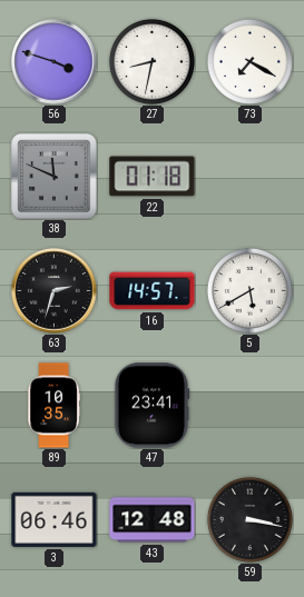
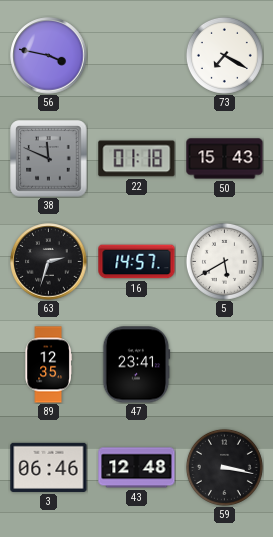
56: 3:48 -> 3:47
27: 8:32 -> none
50: none -> 15:43
89: 10:35 -> 12:35
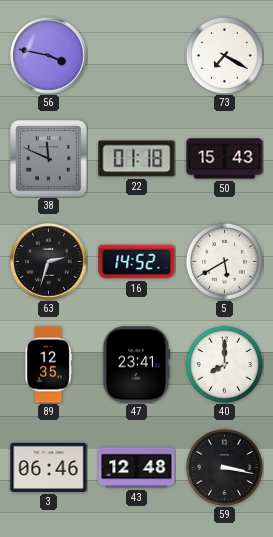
16: 14:57 -> 14:52
40: none -> 8:00
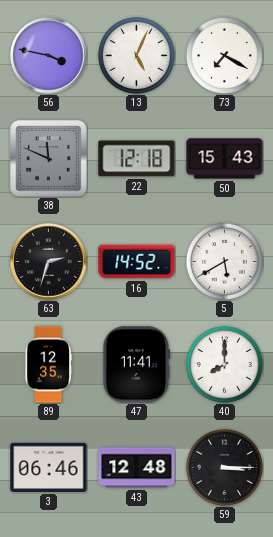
13: none -> 5:04
22: 01:18 -> 12:18
47: 23:41 -> 11:41
59: 3:17 -> 3:15
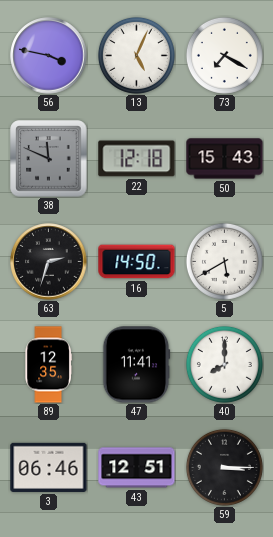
16: 14:52 -> 14:50
43: 12:48 -> 12:51
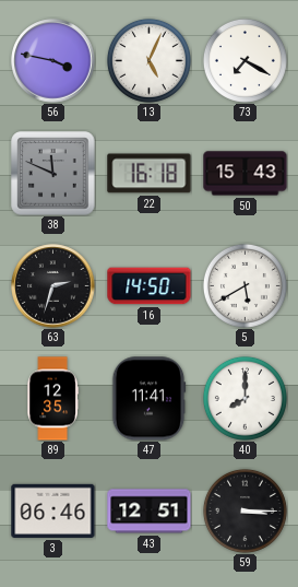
22: 12:18 -> 16:18
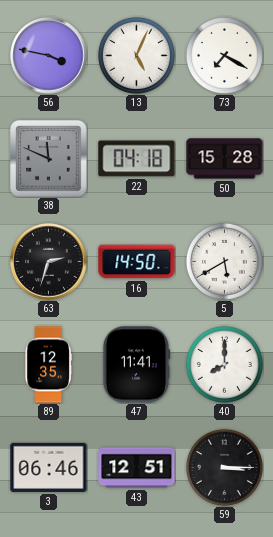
22: 16:18 -> 04:18
50: 15:43 -> 15:28
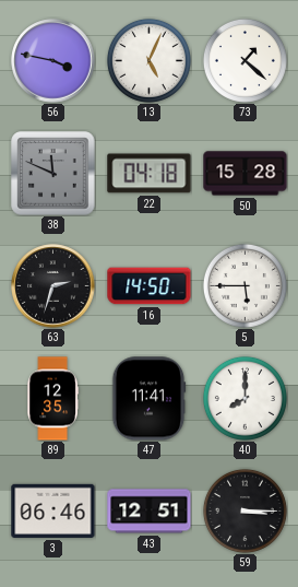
73: 7:20 -> 1:22
5: 5:40 -> 5:45
